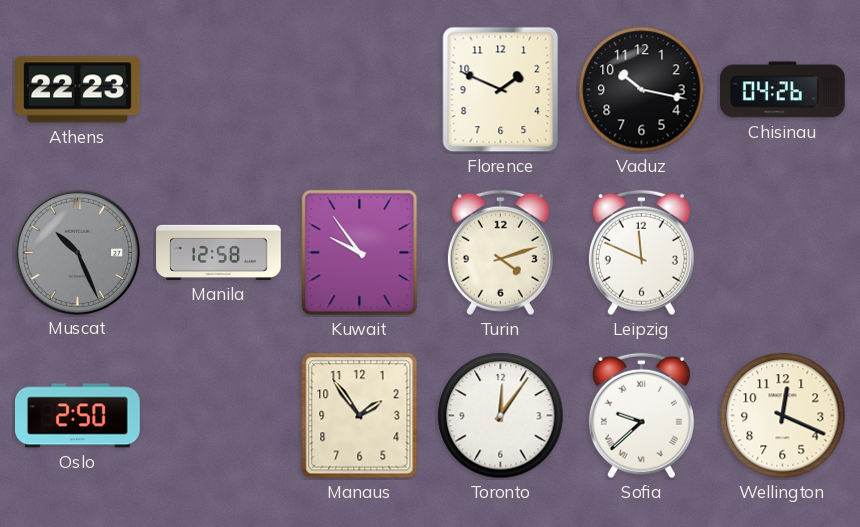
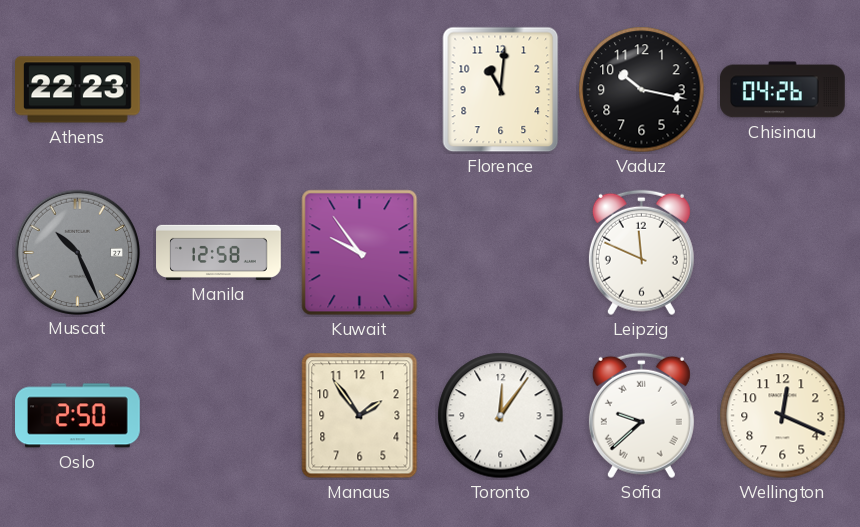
Florence: 1:49 -> 11:01
Turin: 4:12 -> none
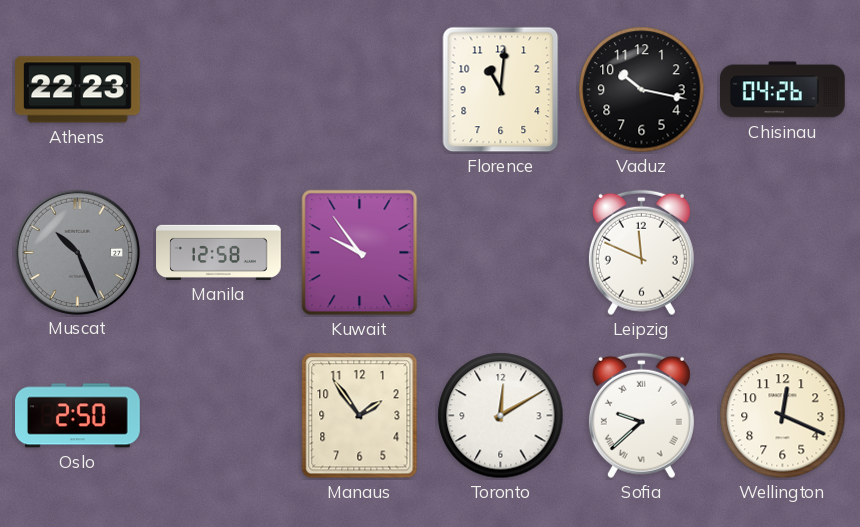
Toronto: 12:06 -> 12:10
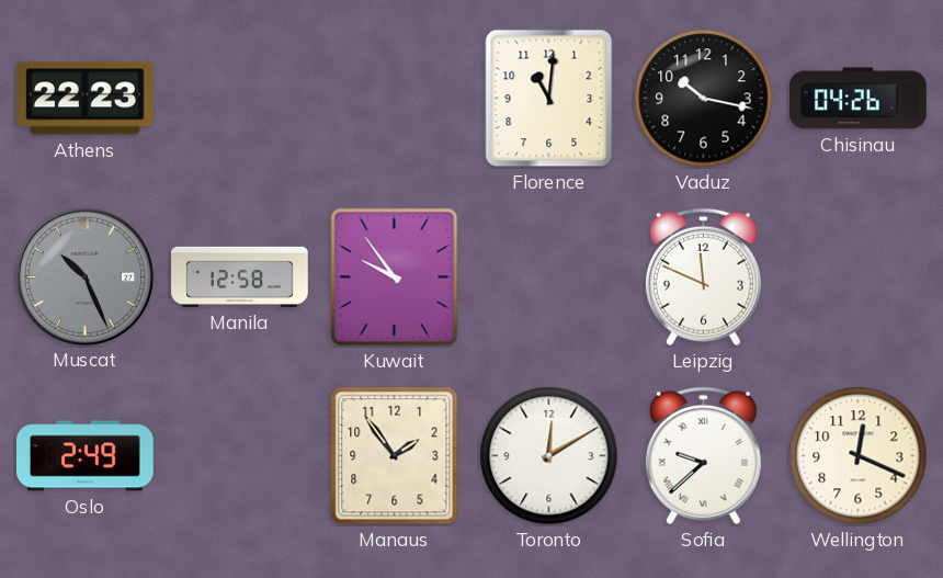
Oslo: 2:50 -> 2:49
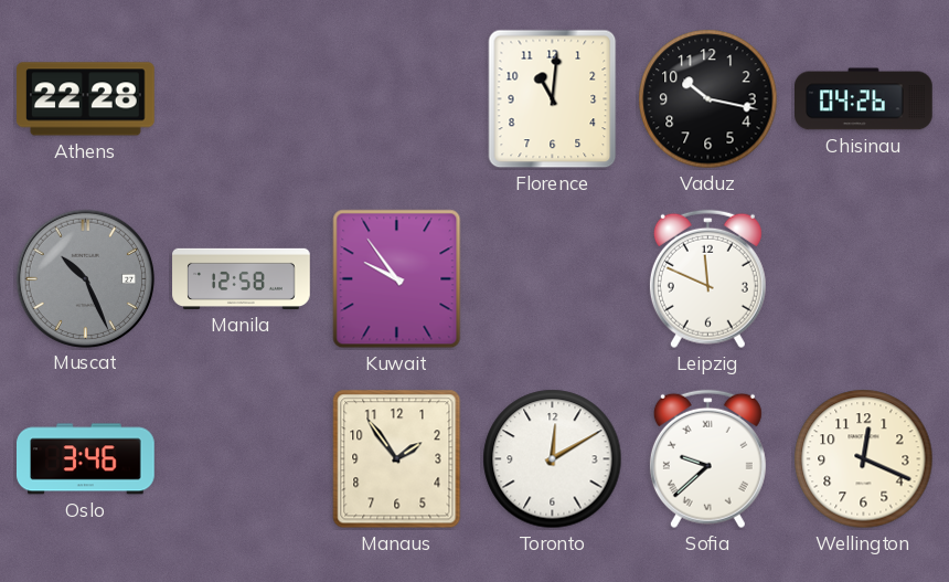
Athens: 22:23 -> 22:28
Oslo: 2:49 -> 3:46
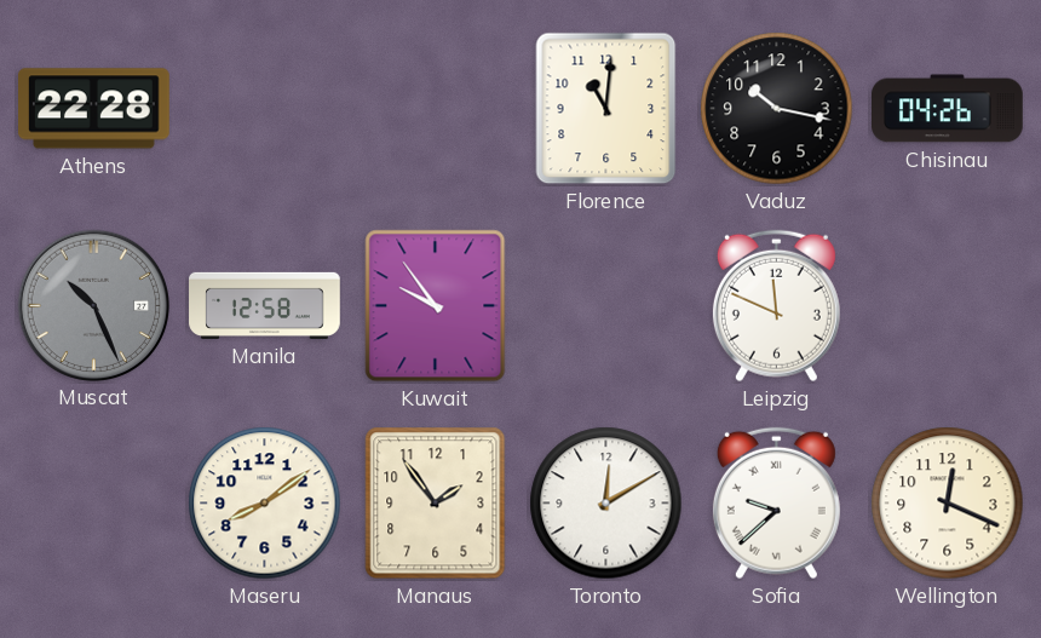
Oslo: 3:46 -> none
Maseru: none -> 8:09
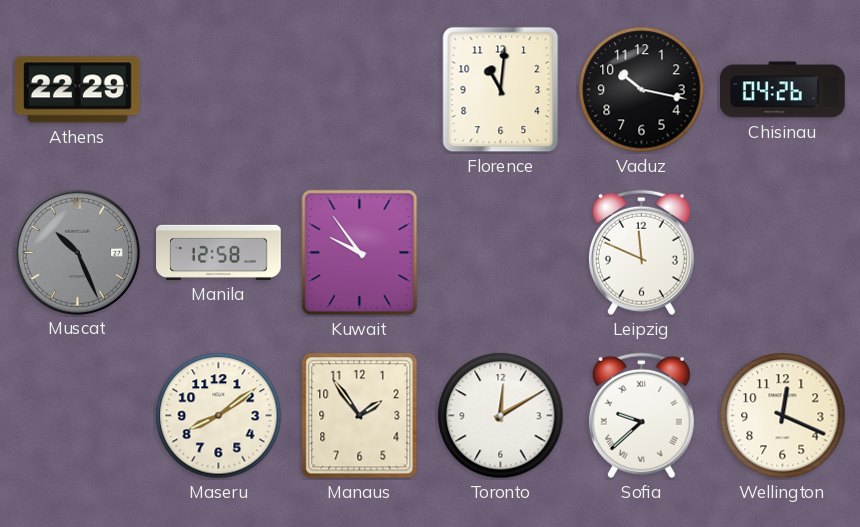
Athens: 22:28 -> 22:29
